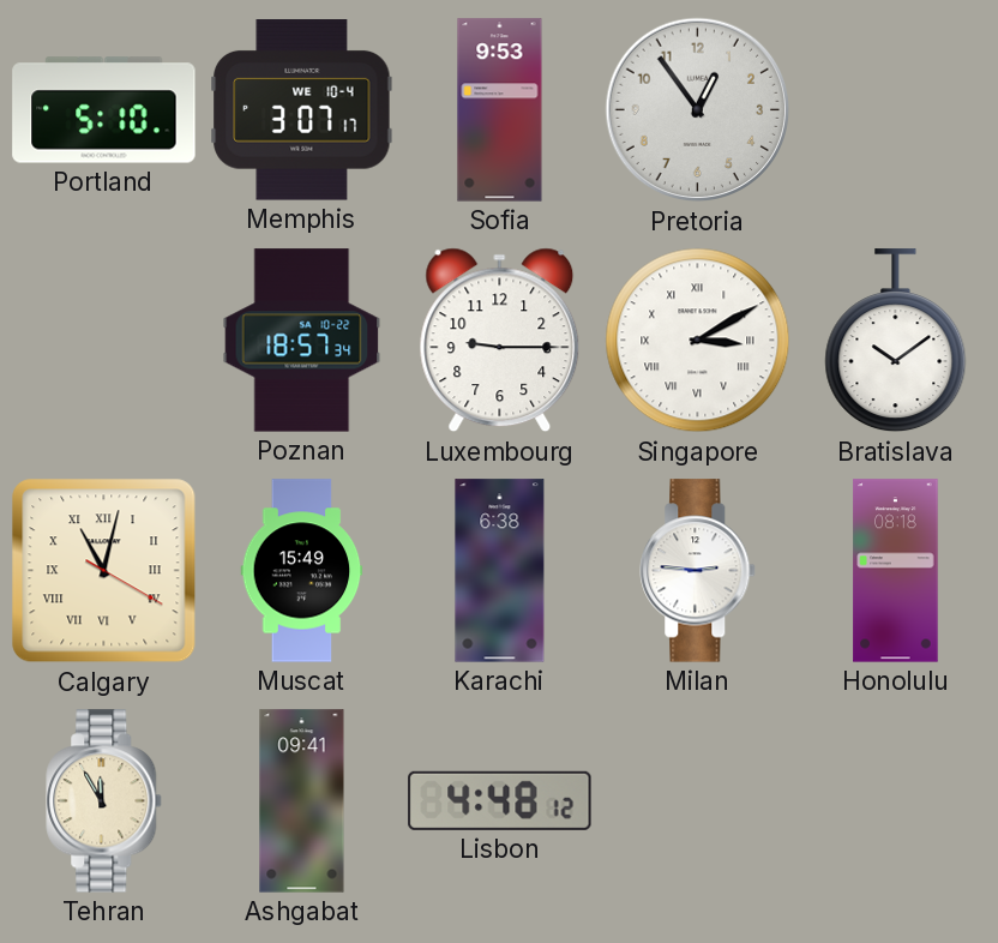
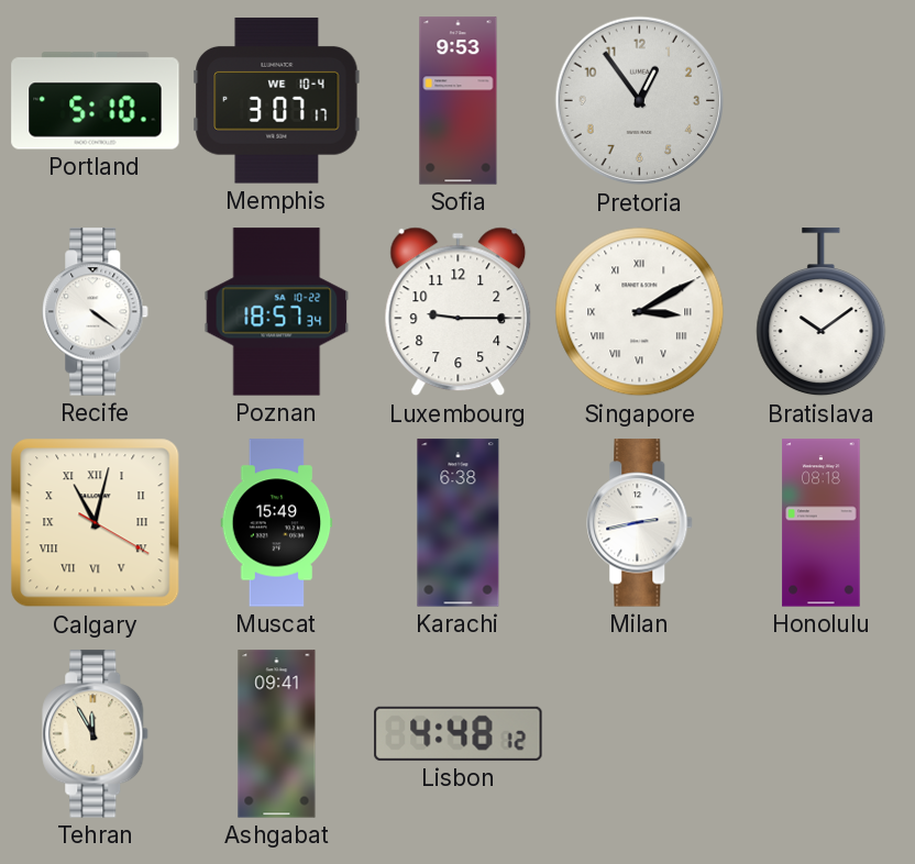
Recife: none -> 4:21
Milan: 2:46 -> 2:43
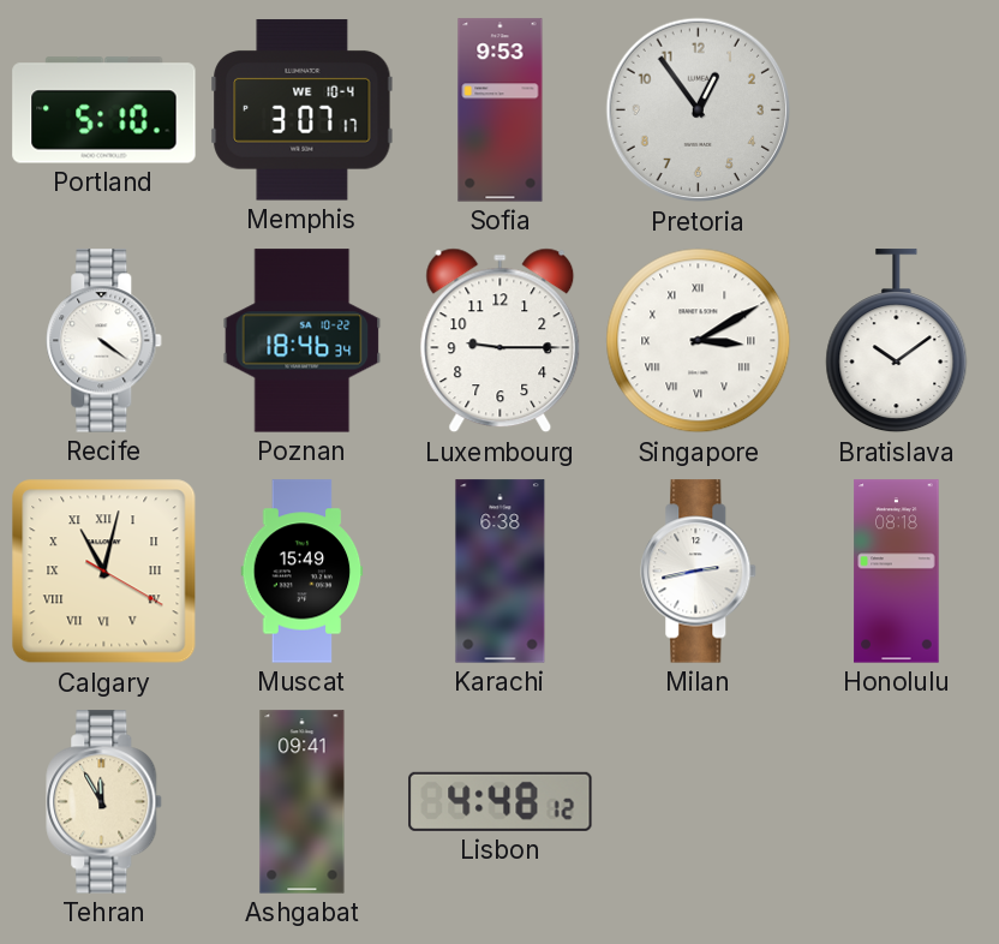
Poznan: 18:57 -> 18:46
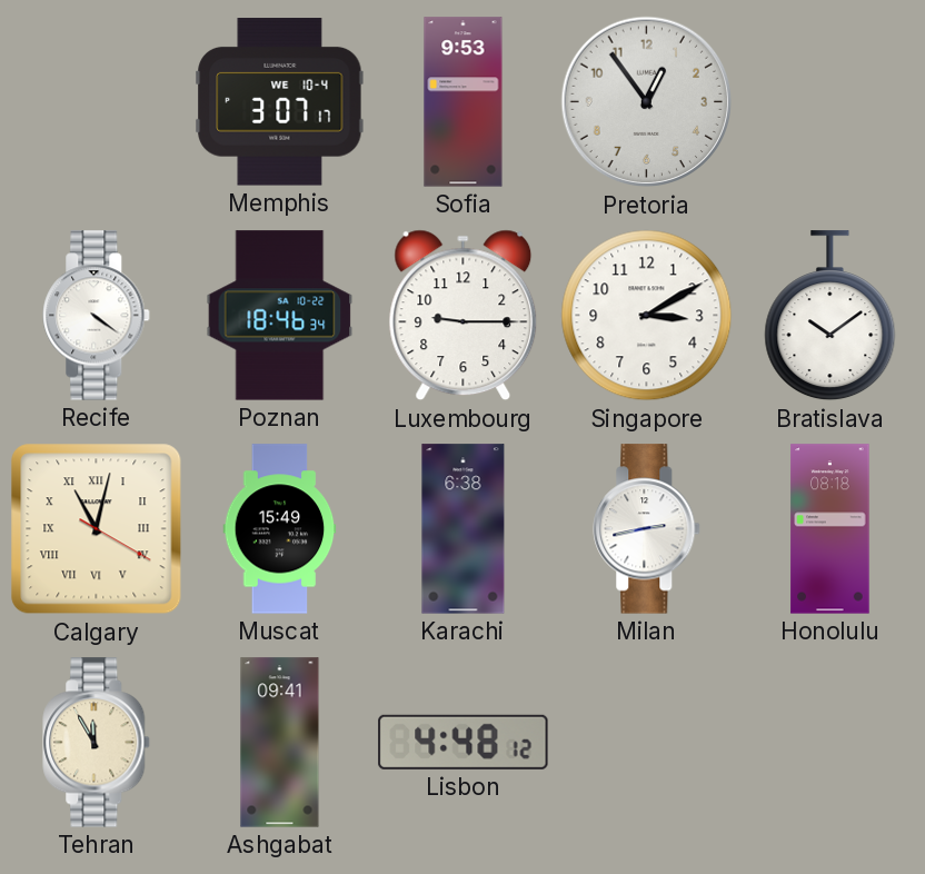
Portland: 5:10 -> none
Singapore numerals: Roman -> Arabic
